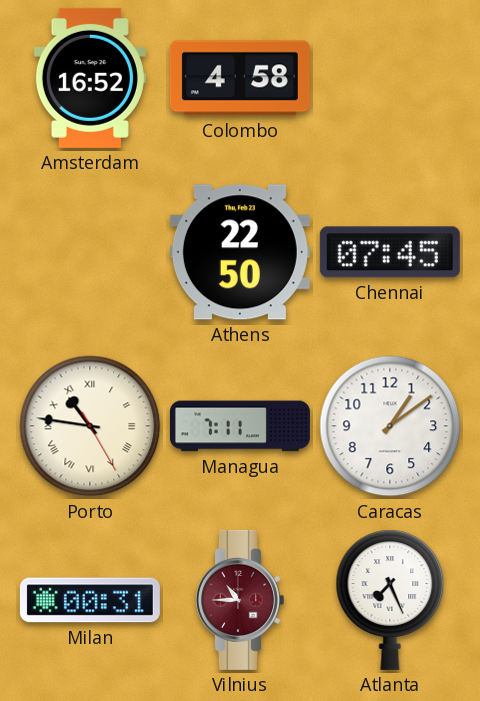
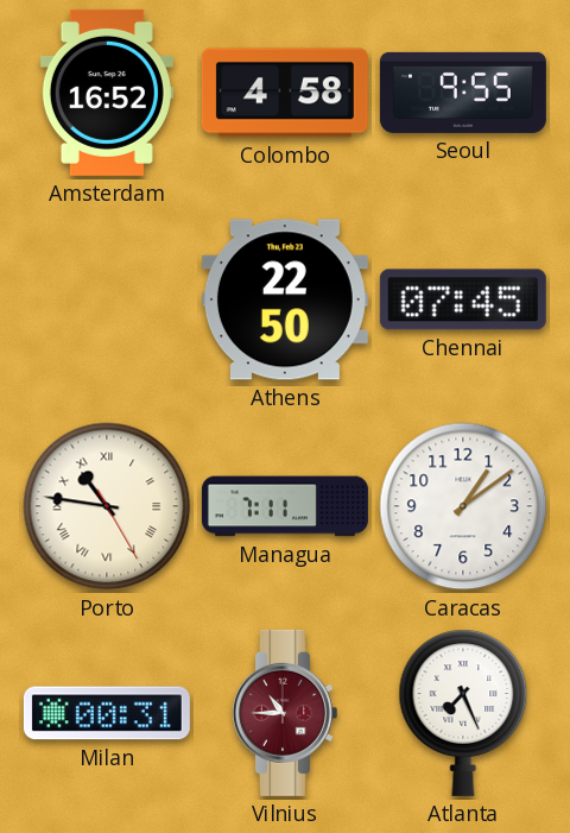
Seoul: none -> 9:55
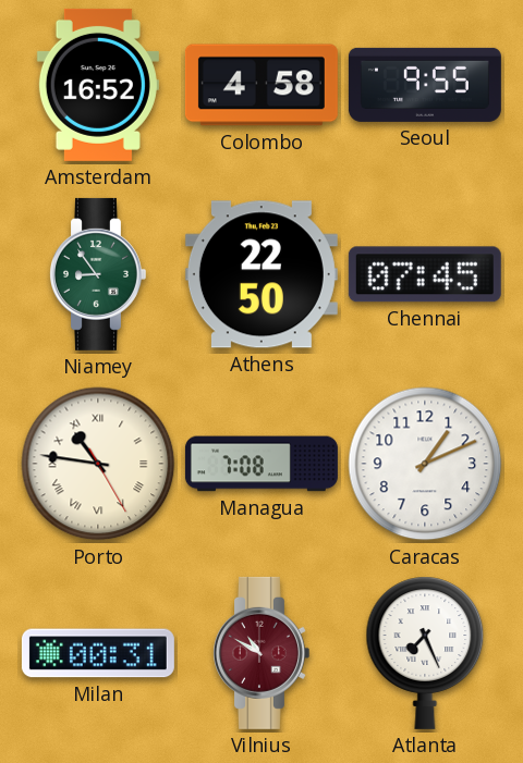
Niamey: none -> 8:54
Managua: 7:11 -> 7:08
Caracas: 1:09 -> 1:11
Vilnius: 10:45 -> 10:50
